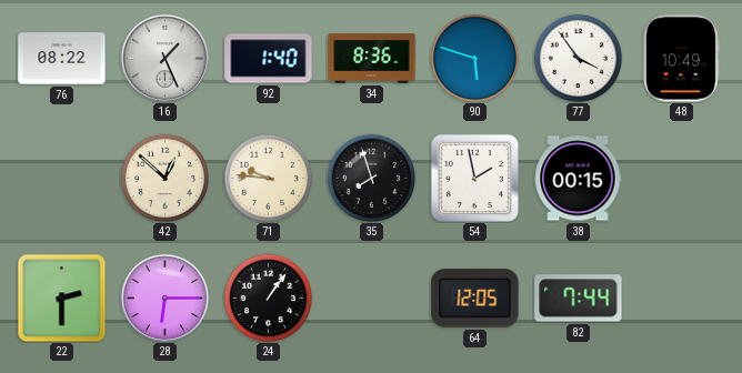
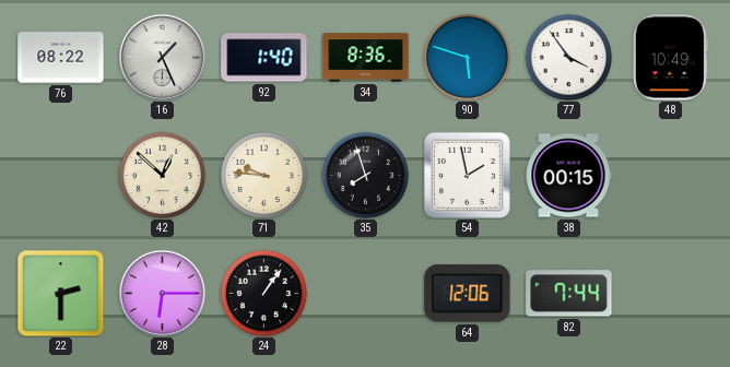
64: 12:05 -> 12:06
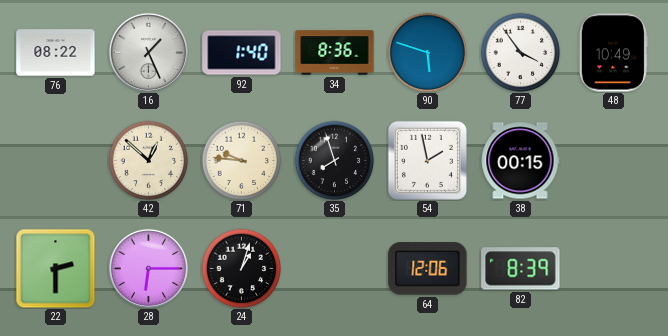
24: 1:06 -> 1:03
82: 7:44 -> 8:39
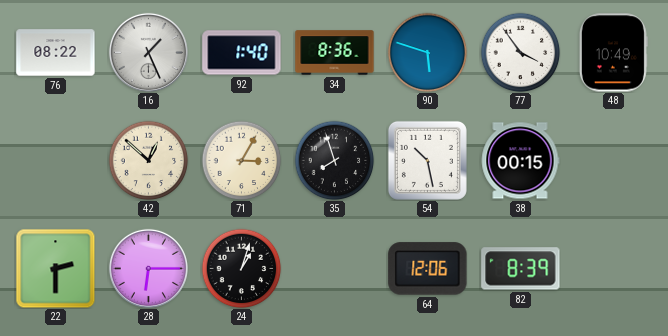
71: 9:46 -> 3:05
54: 1:58 -> 10:28
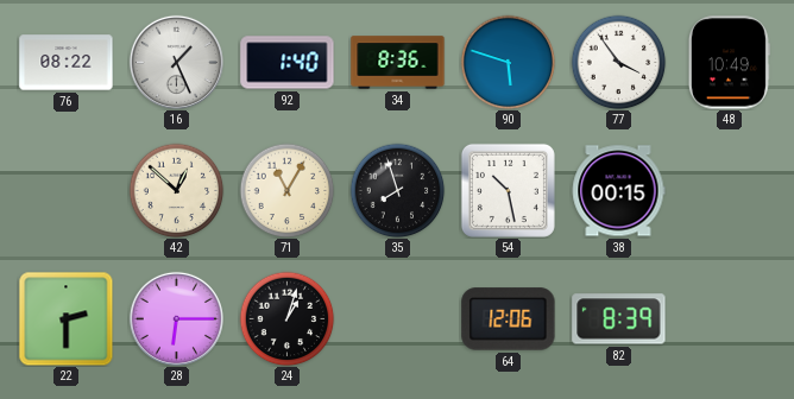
71: 3:05 -> 11:05
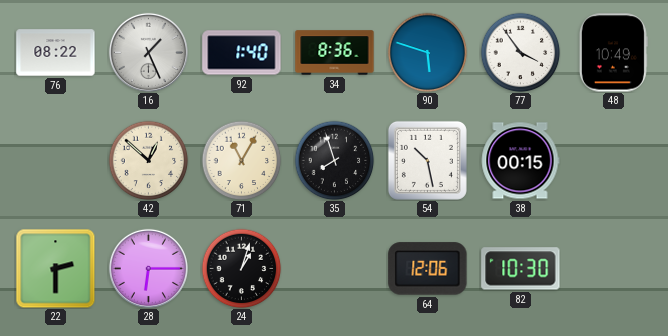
82: 8:39 -> 10:30
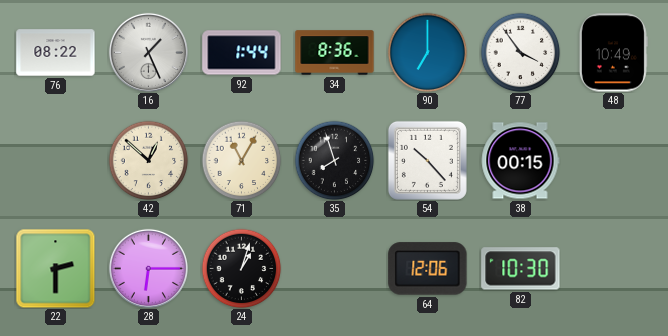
92: 1:40 -> 1:44
90: 5:48 -> 7:00
54: 10:28 -> 10:23
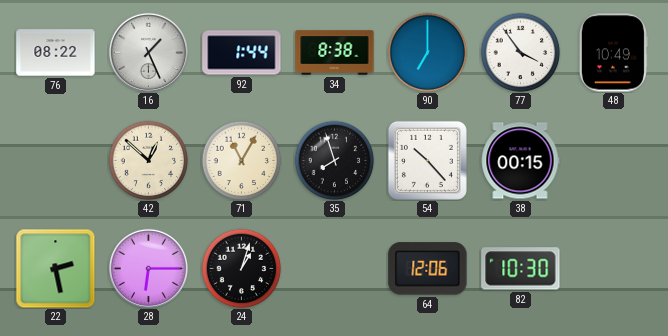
34: 8:36 -> 8:38
22: 2:30 -> 2:28
